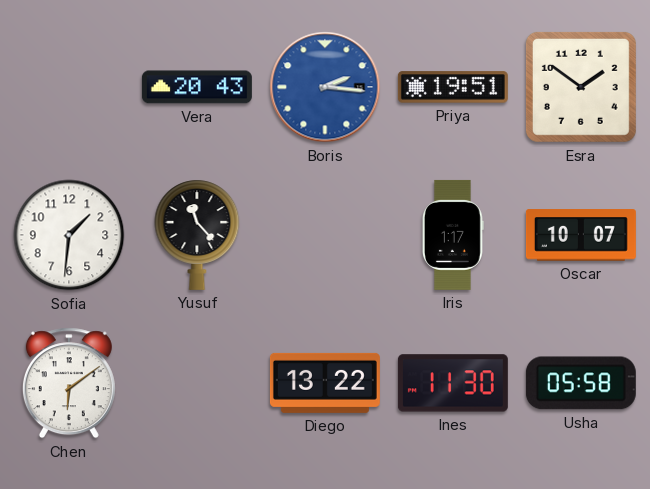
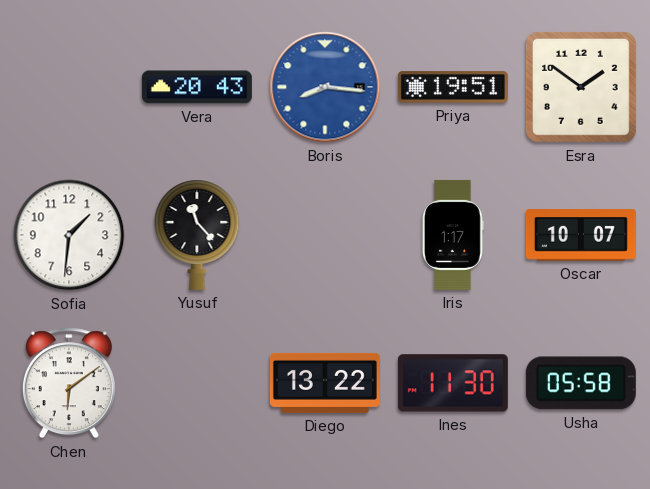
Boris: 2:16 -> 8:16
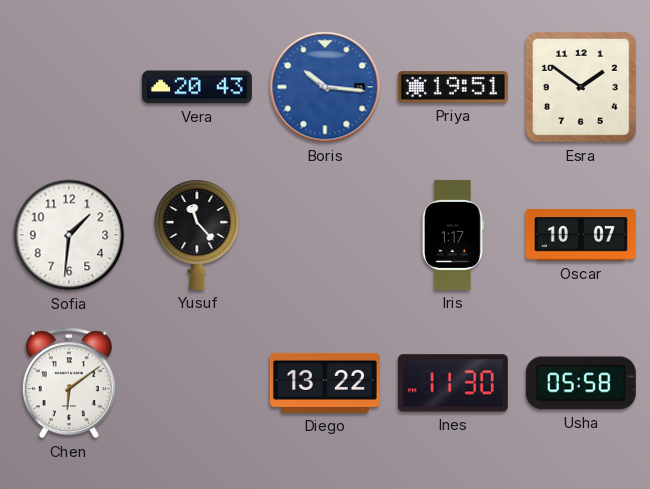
Boris: 8:16 -> 10:16
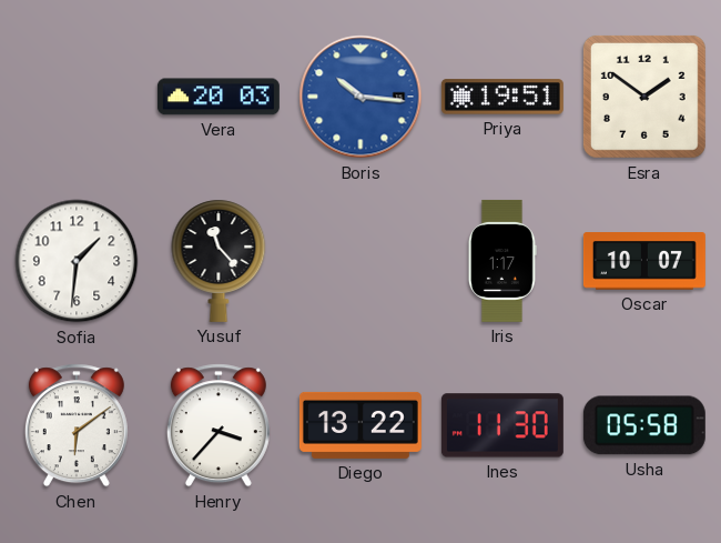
Vera: 20:43 -> 20:03
Henry: none -> 3:37
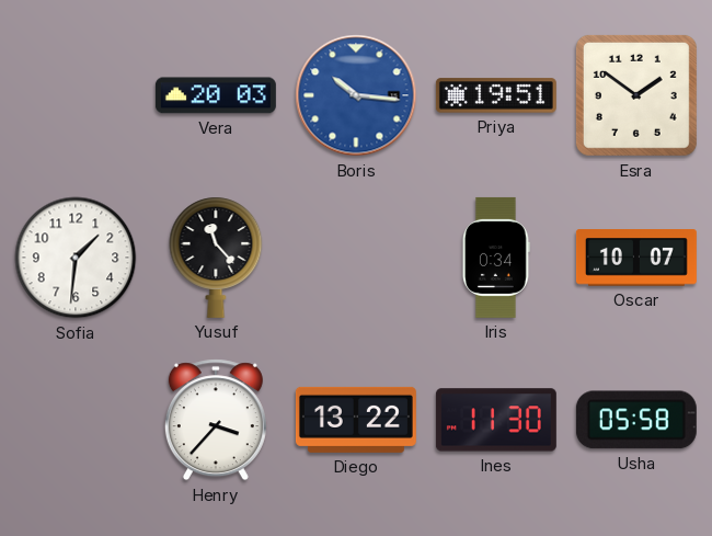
Iris: 1:17 -> 0:34
Chen: 6:09 -> none
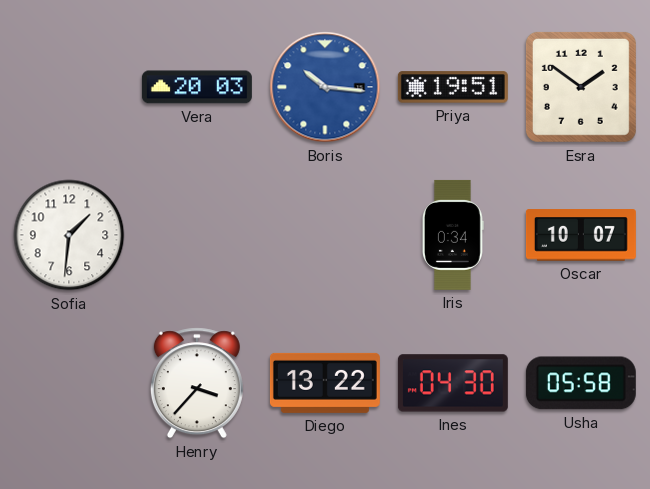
Yusuf: 11:23 -> none
Ines: 11:30 -> 04:30
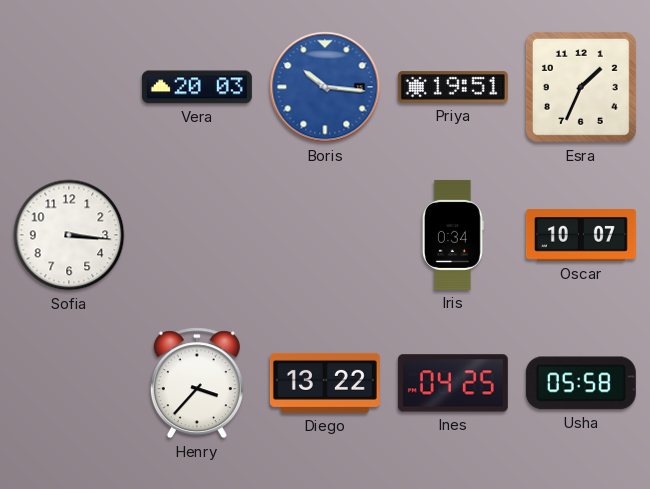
Esra: 1:51 -> 1:34
Sofia: 1:31 -> 3:16
Ines: 04:30 -> 04:25
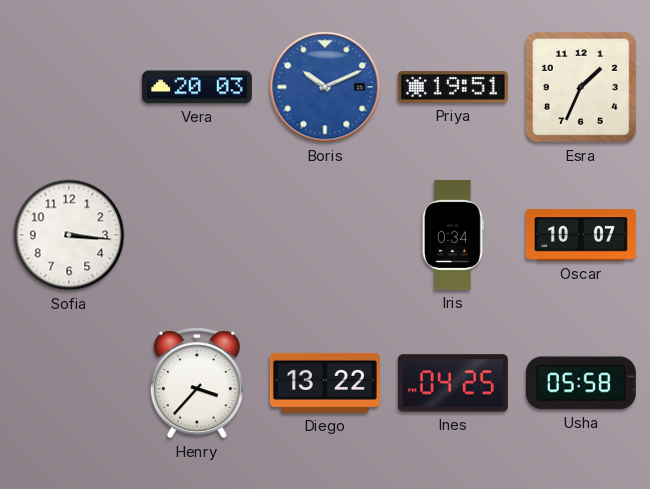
Boris: 10:16 -> 10:11
